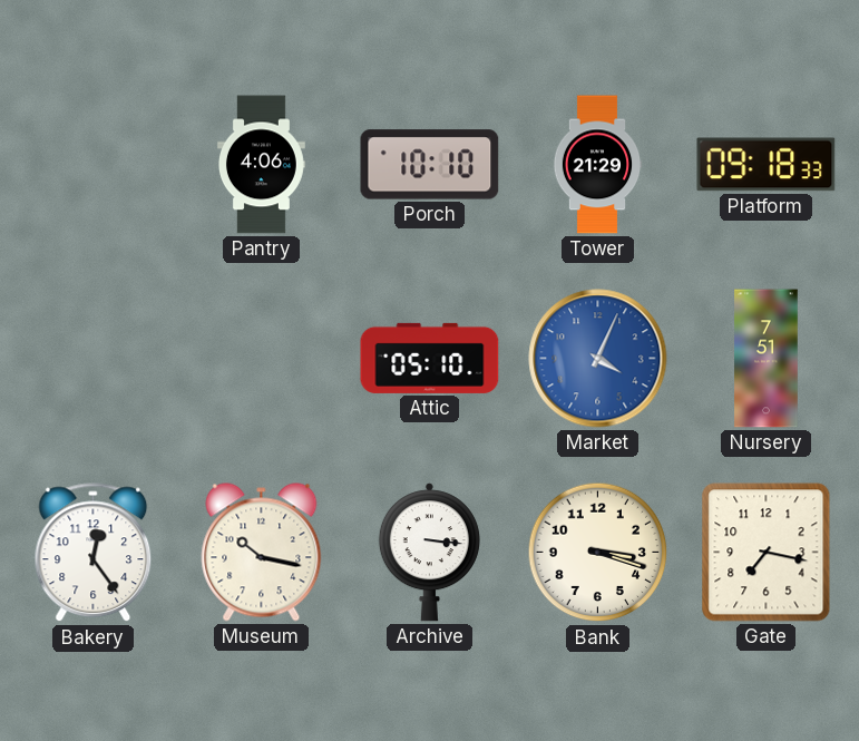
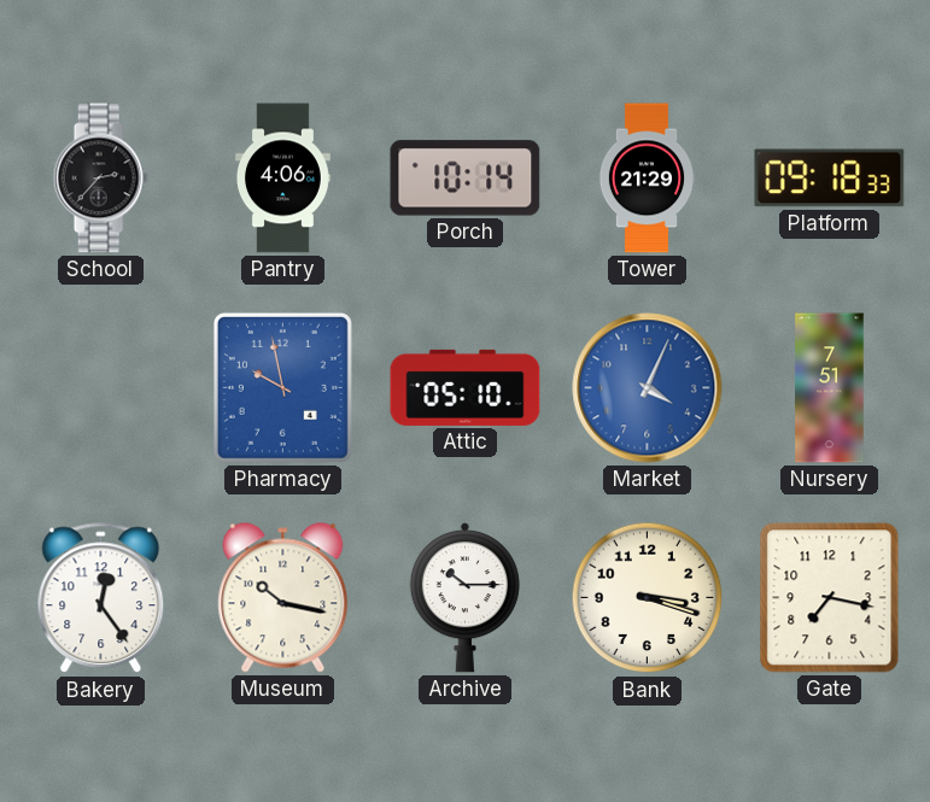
School: none -> 2:37
Porch: 10:10 -> 10:14
Pharmacy: none -> 9:58
Archive: 3:16 -> 10:15
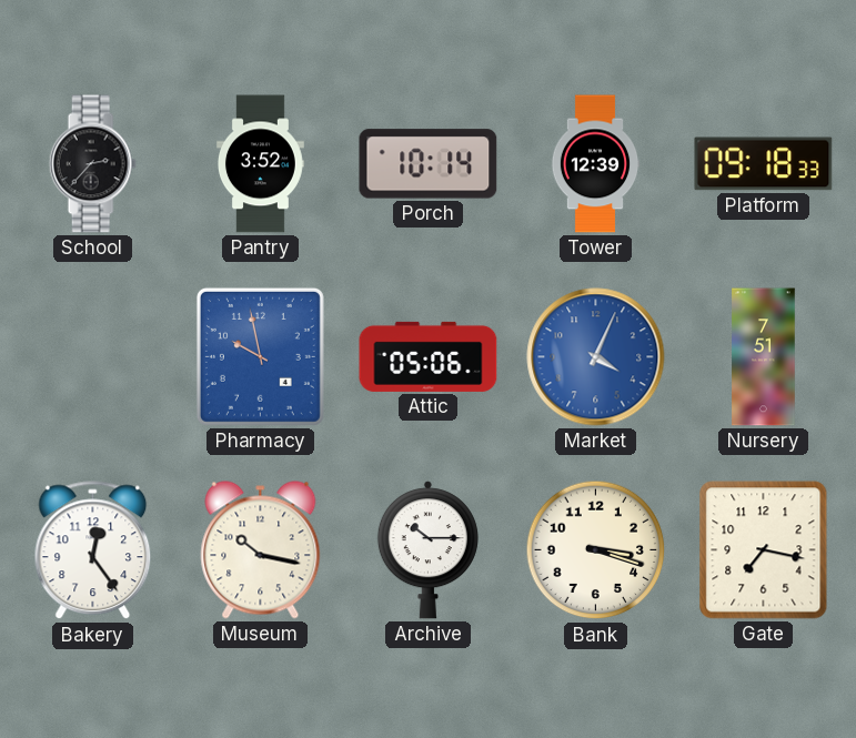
Pantry: 4:06 -> 3:52
Tower: 21:29 -> 12:39
Attic: 05:10 -> 05:06
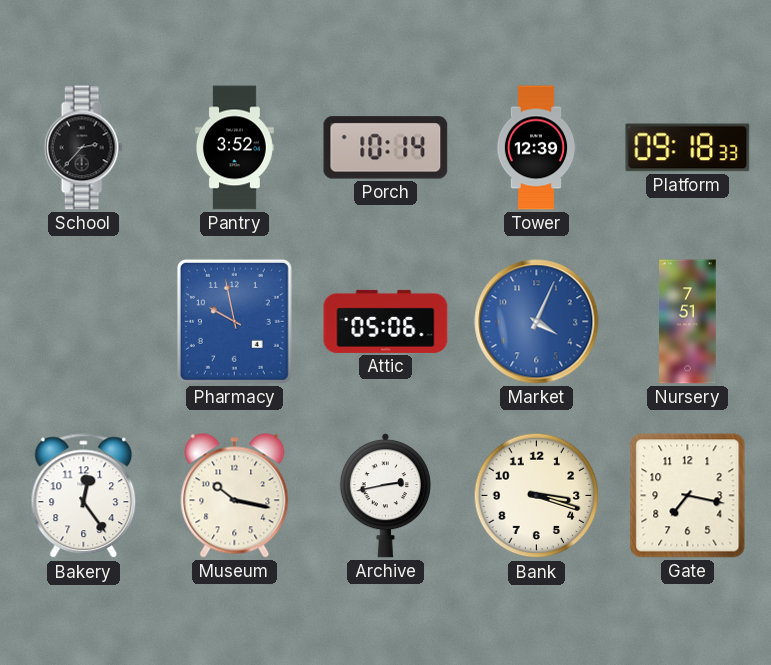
Archive: 10:15 -> 2:43
